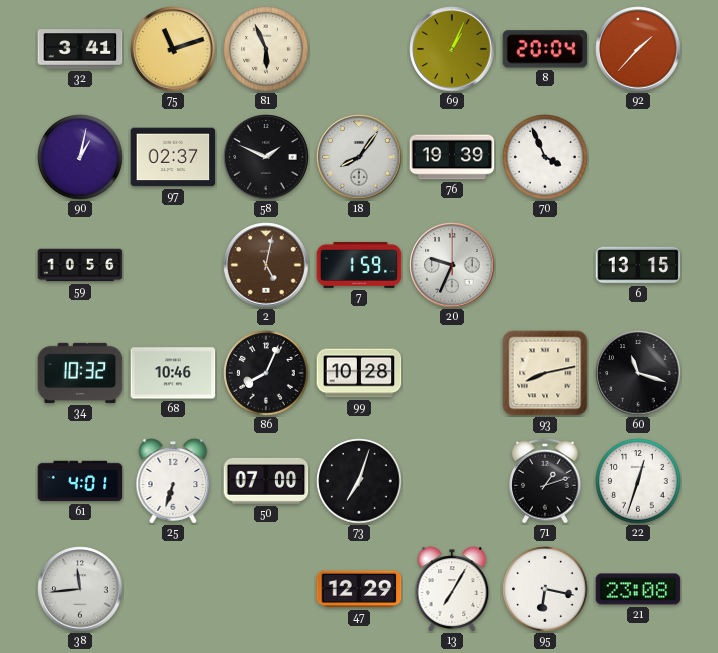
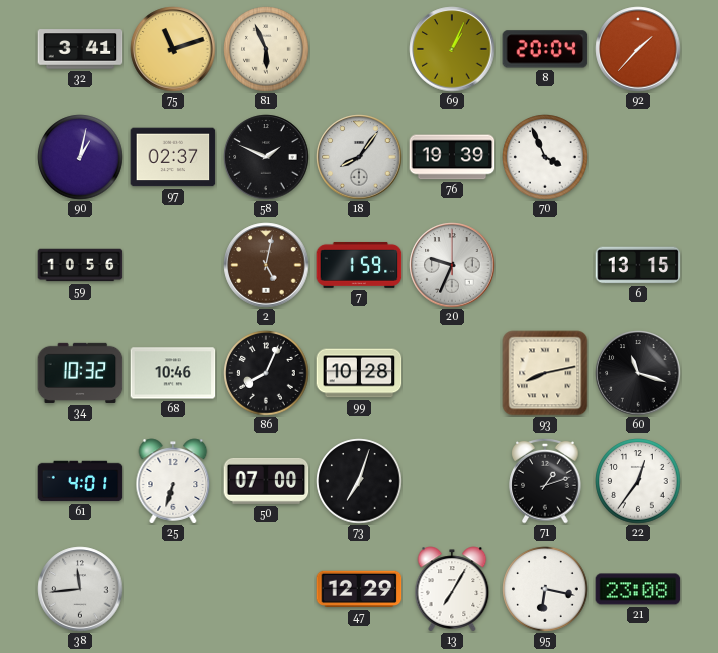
22: 12:33 -> 12:36
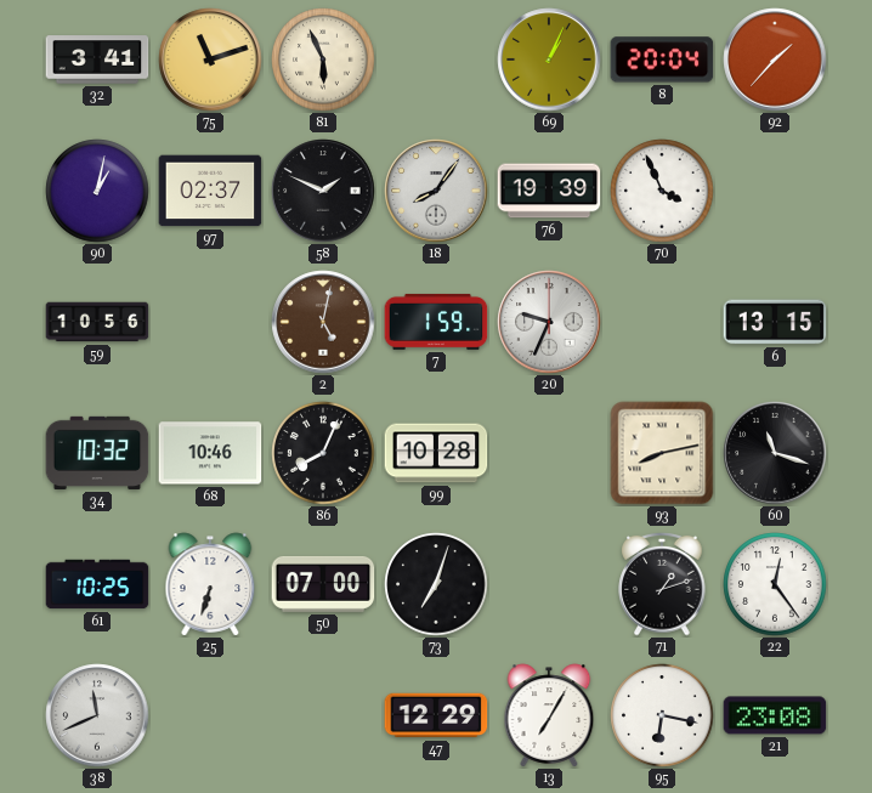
61: 4:01 -> 10:25
22: 12:36 -> 12:24
38: 11:44 -> 11:41
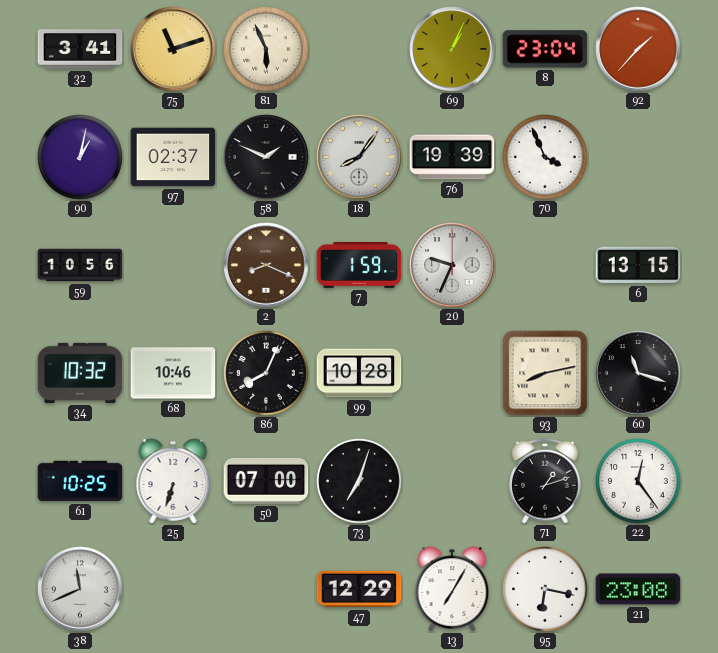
8: 20:04 -> 23:04
2: 5:02 -> 8:19
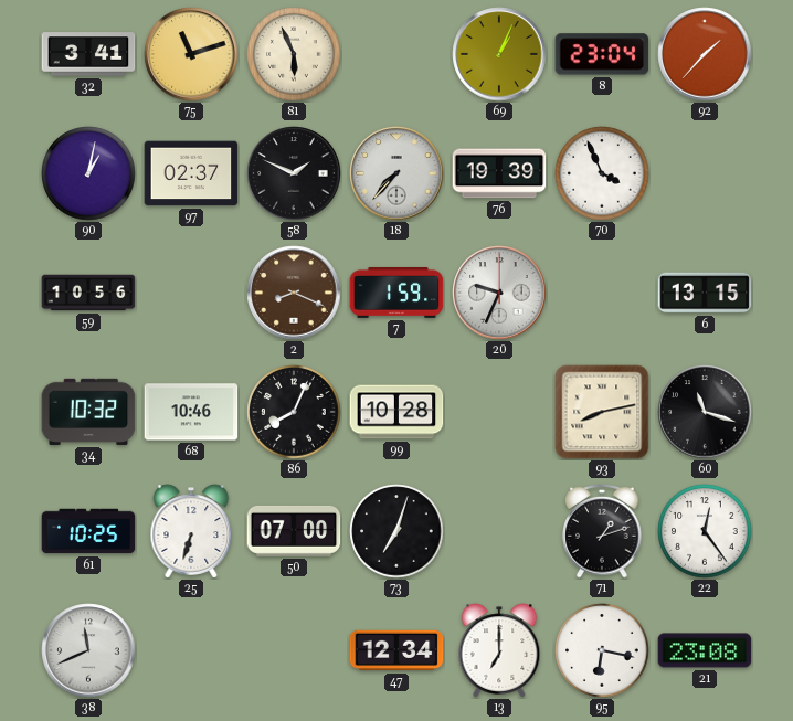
18: 8:06 -> 7:37
47: 12:29 -> 12:34
13: 7:05 -> 7:00
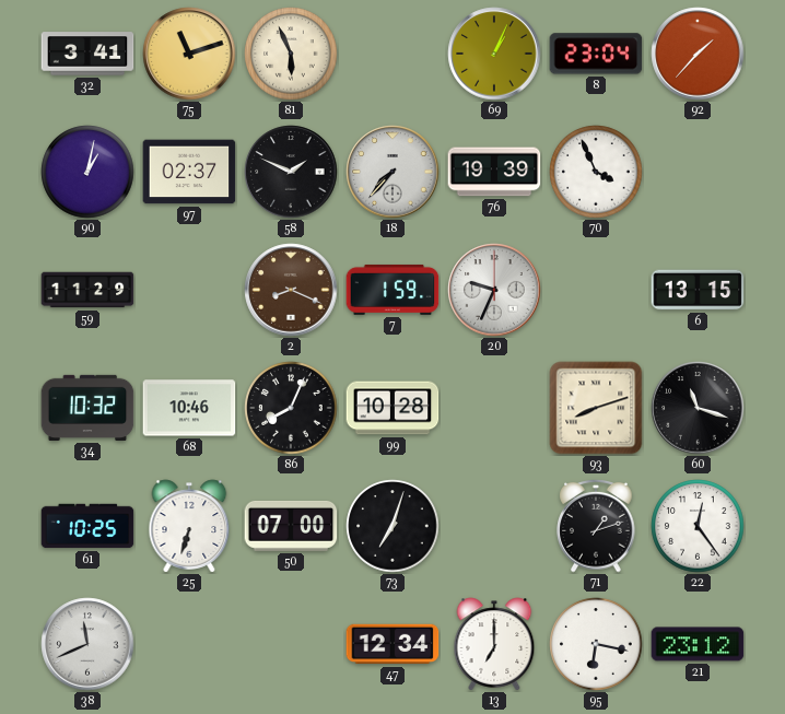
59: 10:56 -> 11:29
93: 8:13 -> 8:12
21: 23:08 -> 23:12
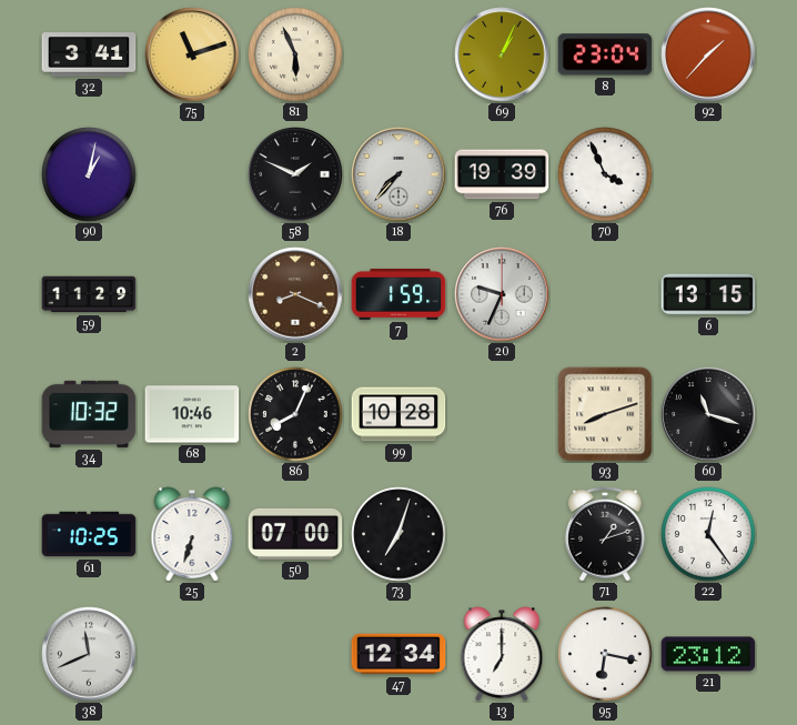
97: 02:37 -> none
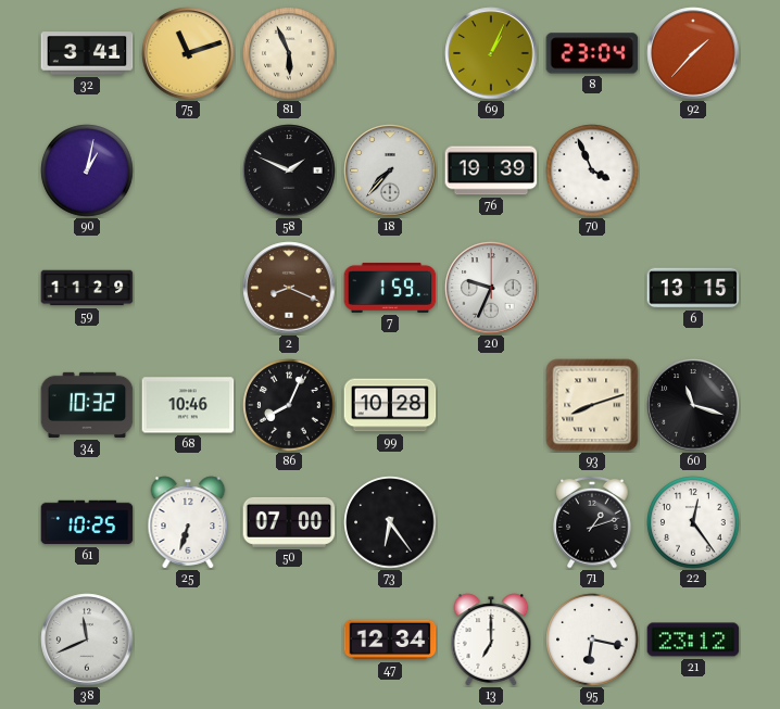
73: 7:03 -> 6:24
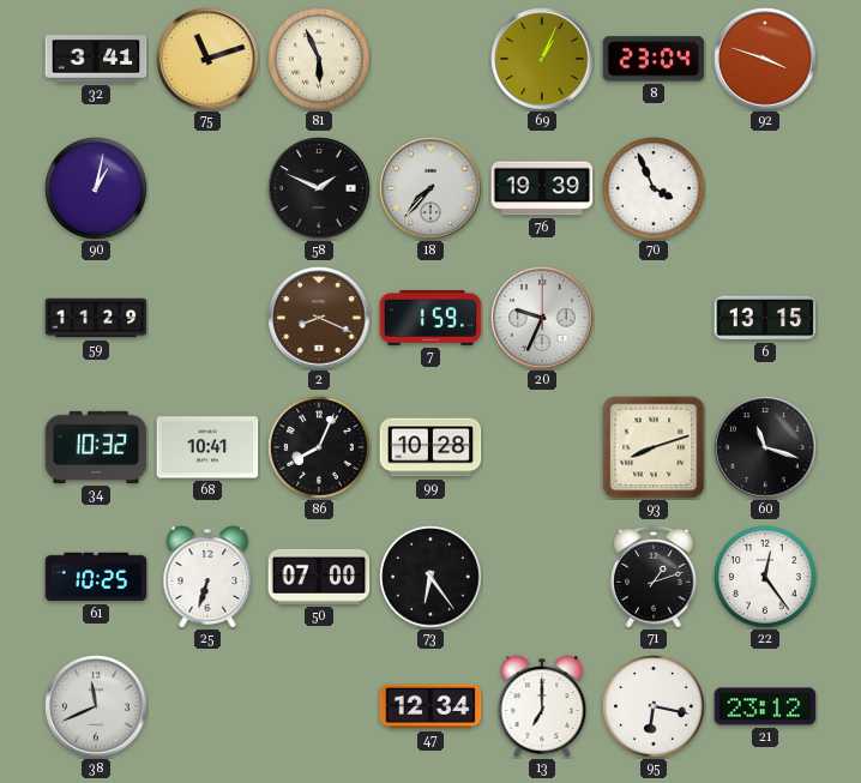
92: 1:37 -> 3:48
68: 10:46 -> 10:41
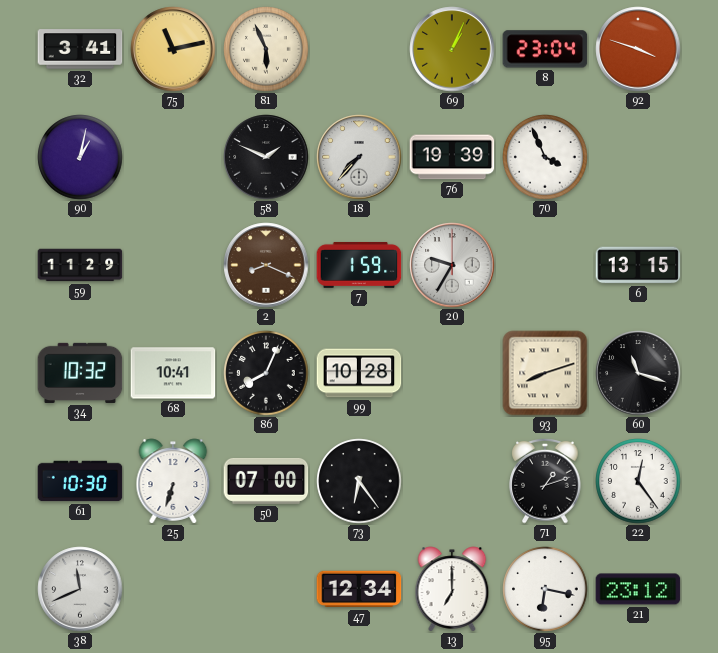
75: 11:12 -> 11:13
20: 9:34 -> 9:35
61: 10:25 -> 10:30
